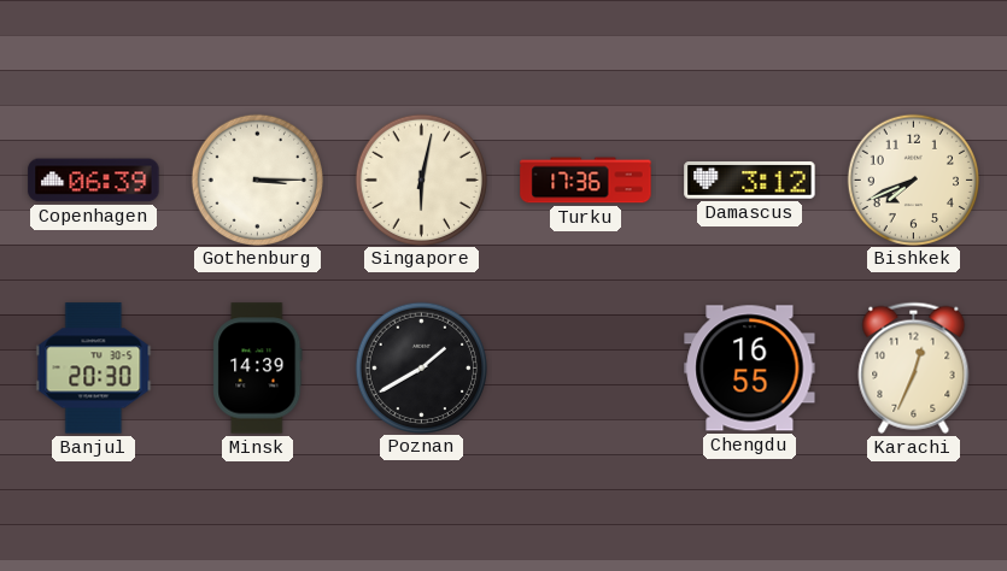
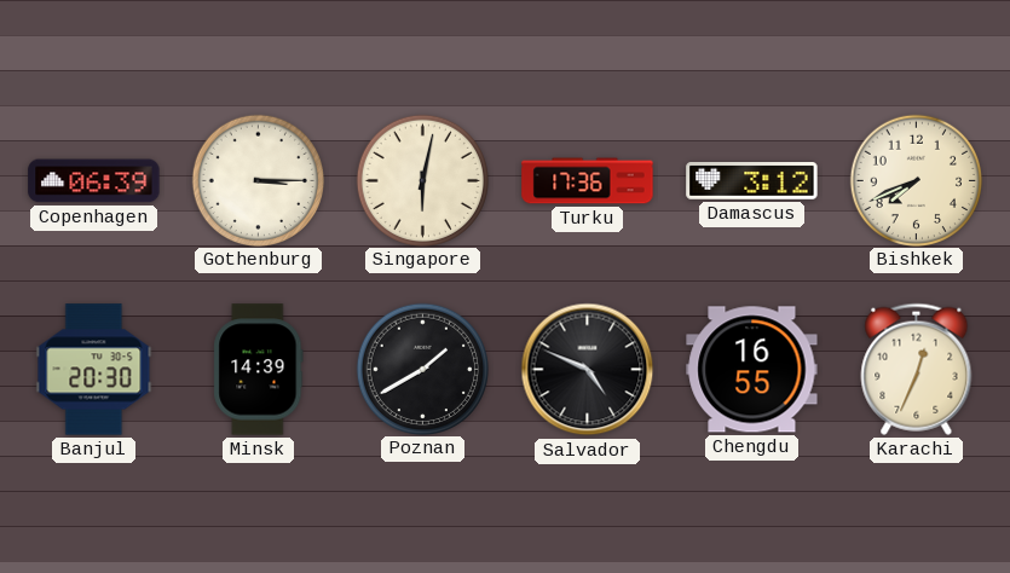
Salvador: none -> 4:49
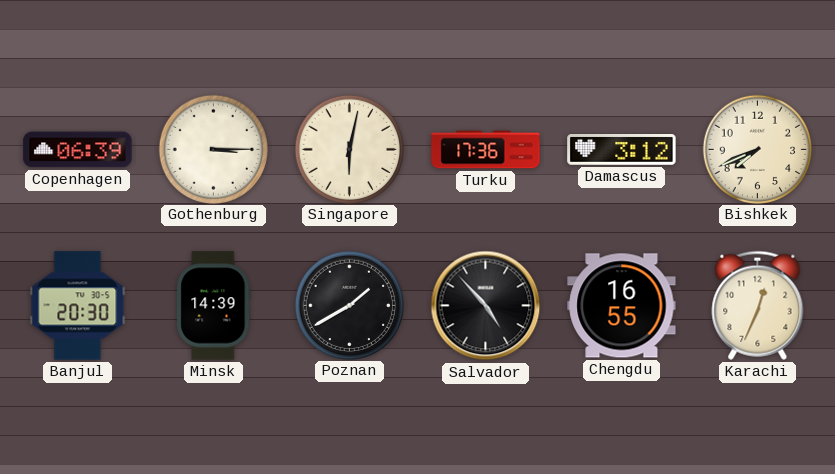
Salvador: 4:49 -> 4:53
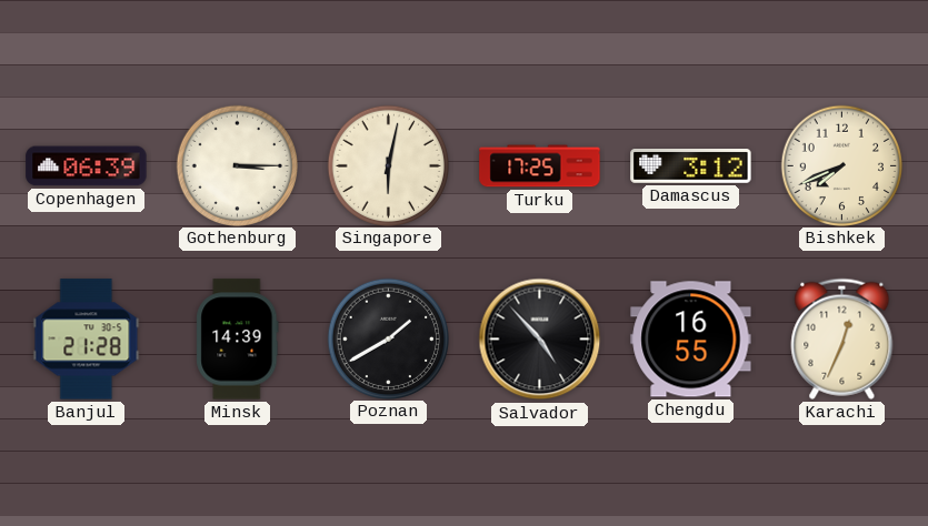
Turku: 17:36 -> 17:25
Banjul: 20:30 -> 21:28
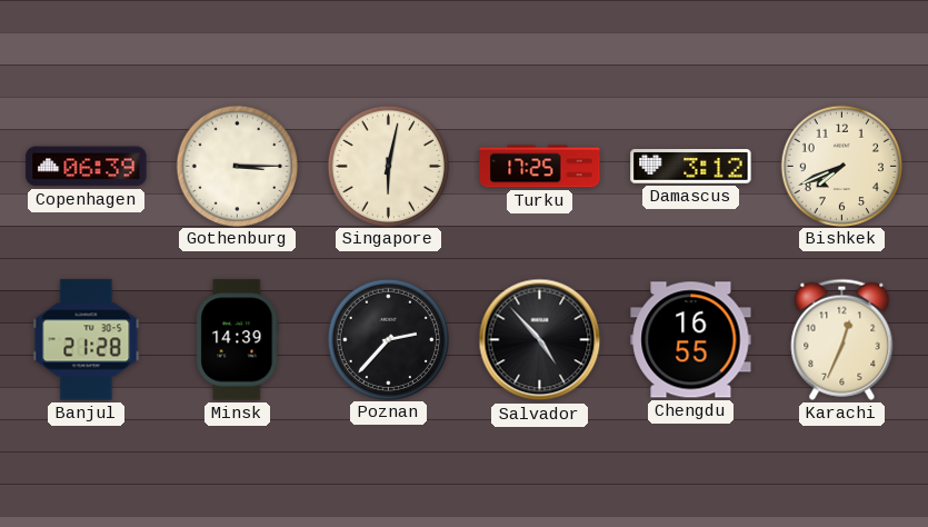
Poznan: 1:40 -> 2:37
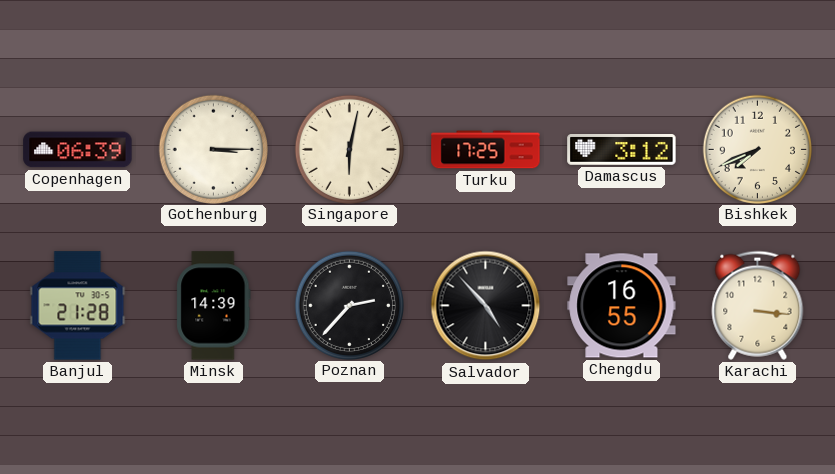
Karachi: 12:34 -> 3:16
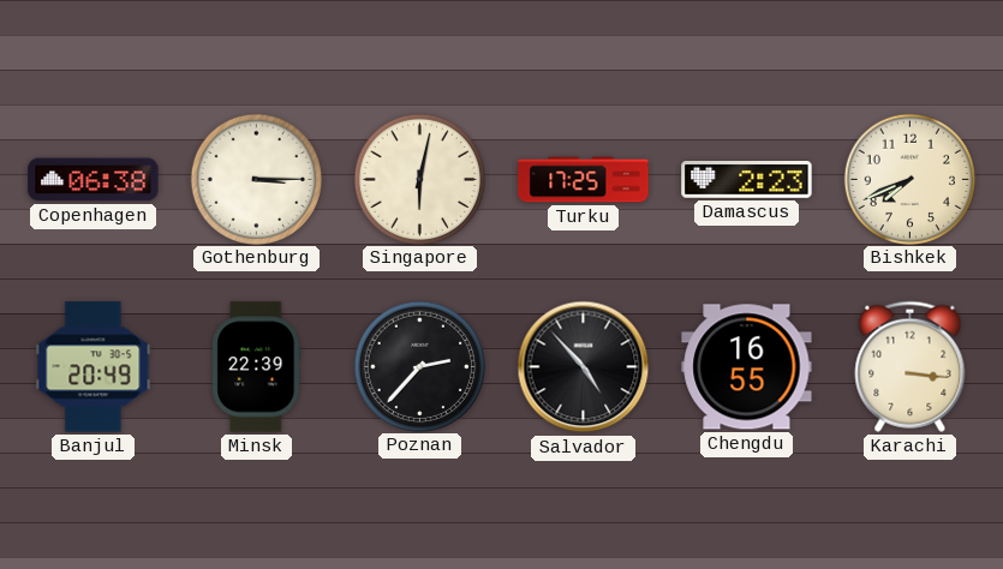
Copenhagen: 06:39 -> 06:38
Damascus: 3:12 -> 2:23
Banjul: 21:28 -> 20:49
Minsk: 14:39 -> 22:39
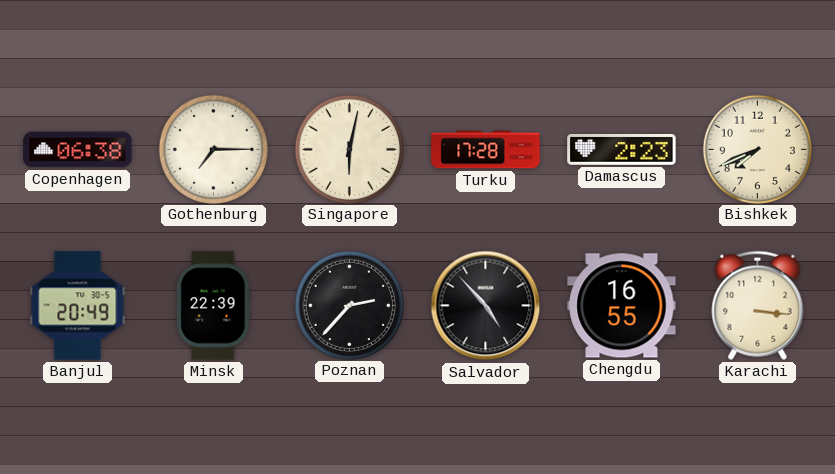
Gothenburg: 3:15 -> 7:15
Turku: 17:25 -> 17:28
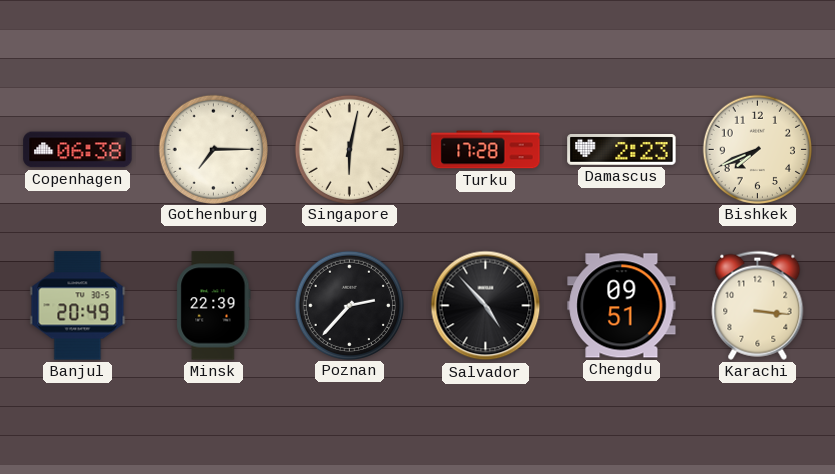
Chengdu: 16:55 -> 09:51
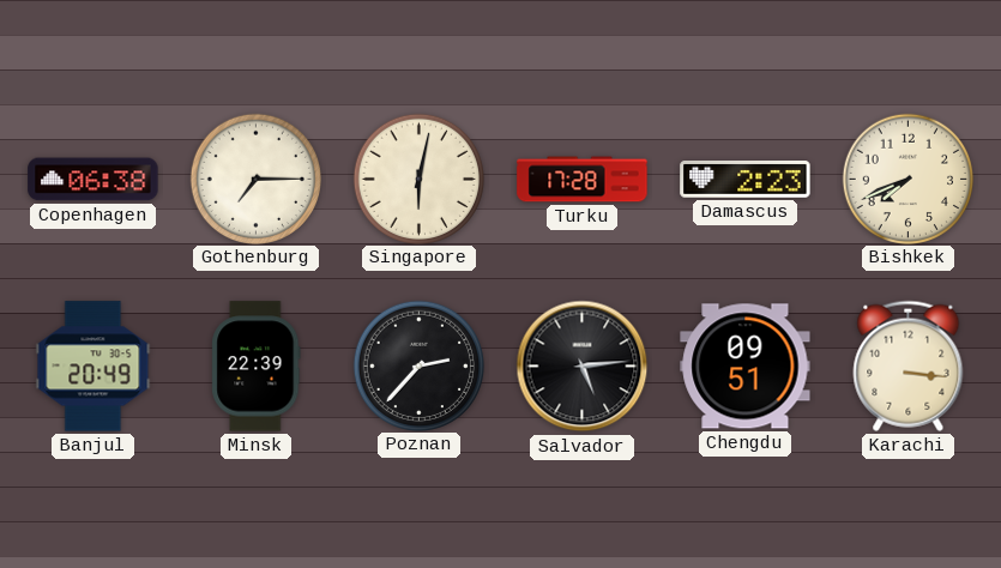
Salvador: 4:53 -> 5:14
